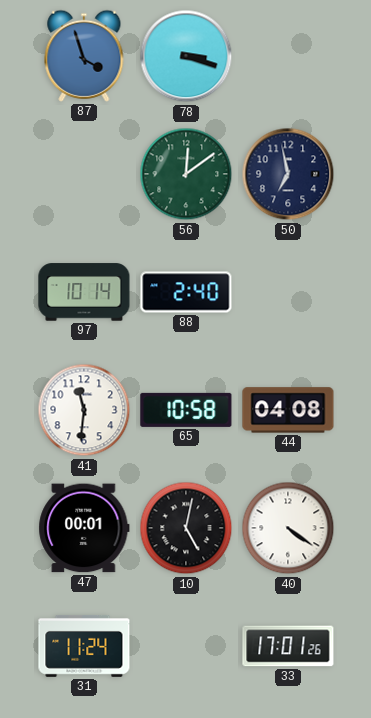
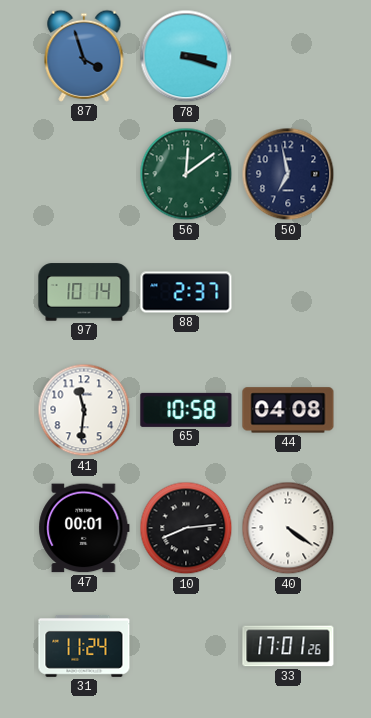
88: 2:40 -> 2:37
10: 5:02 -> 8:14
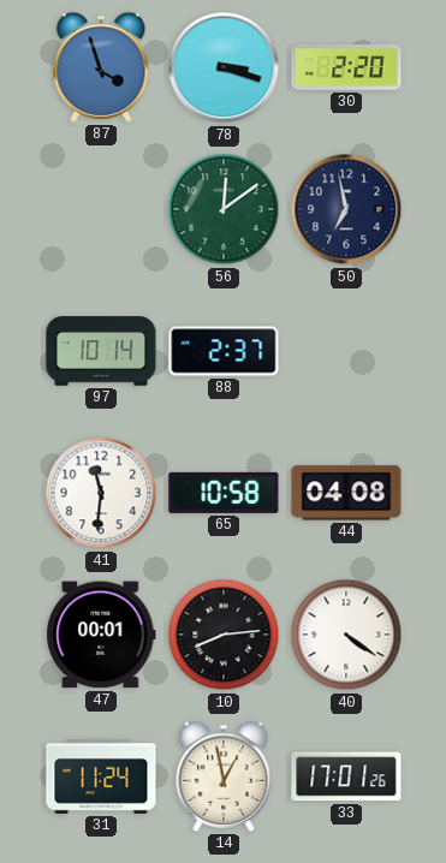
30: none -> 2:20
14: none -> 12:58
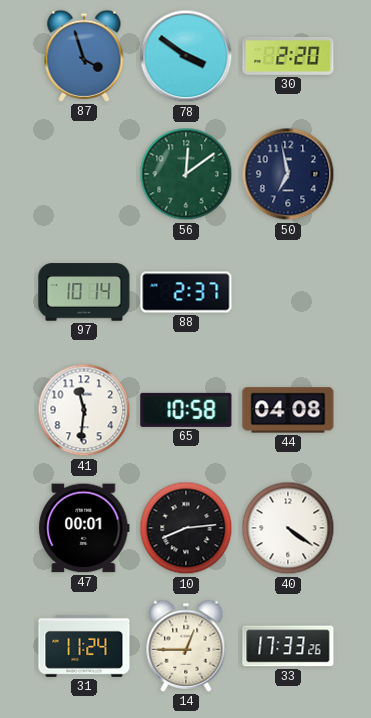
78: 3:18 -> 3:51
14: 12:58 -> 12:45
33: 17:01 -> 17:33
